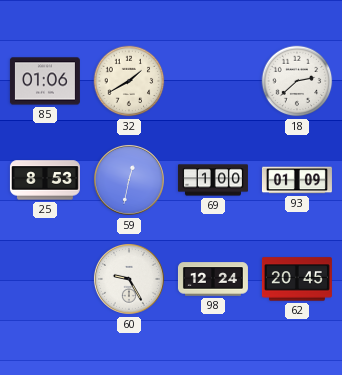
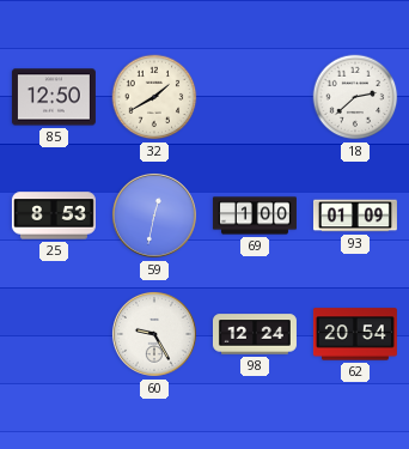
85: 01:06 -> 12:50
62: 20:45 -> 20:54
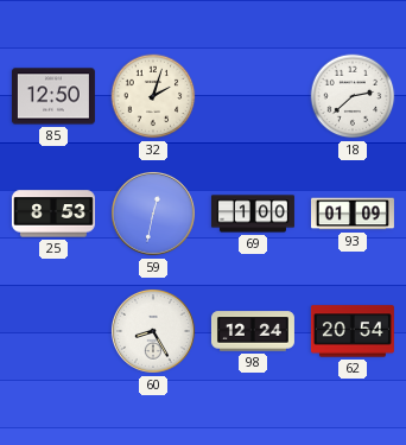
32: 1:40 -> 2:03
60: 9:25 -> 8:25
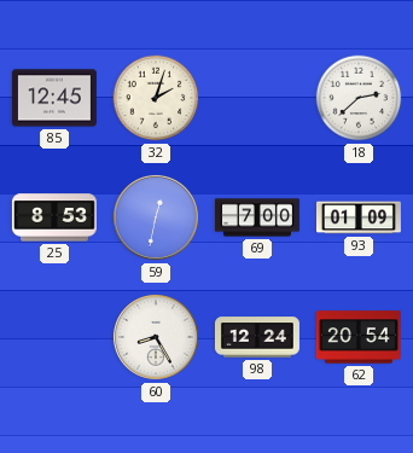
85: 12:50 -> 12:45
69: 1:00 -> 7:00
